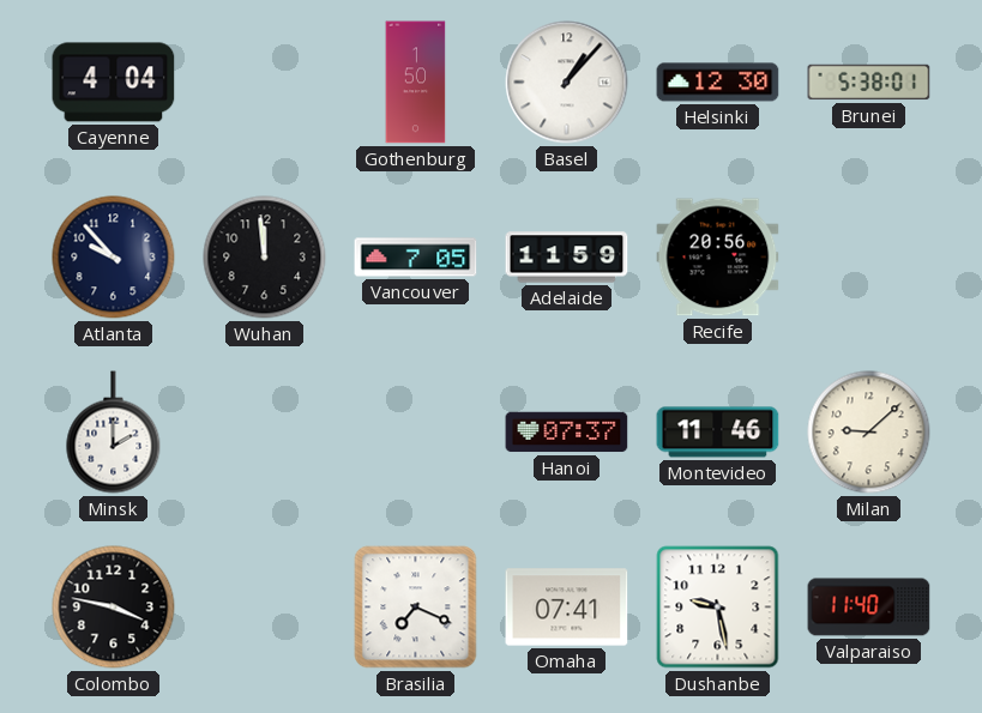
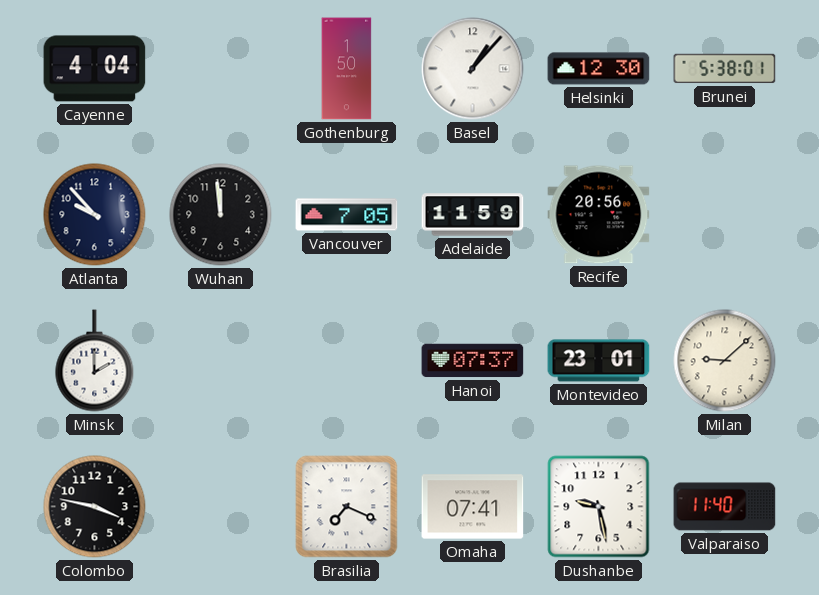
Montevideo: 11:46 -> 23:01
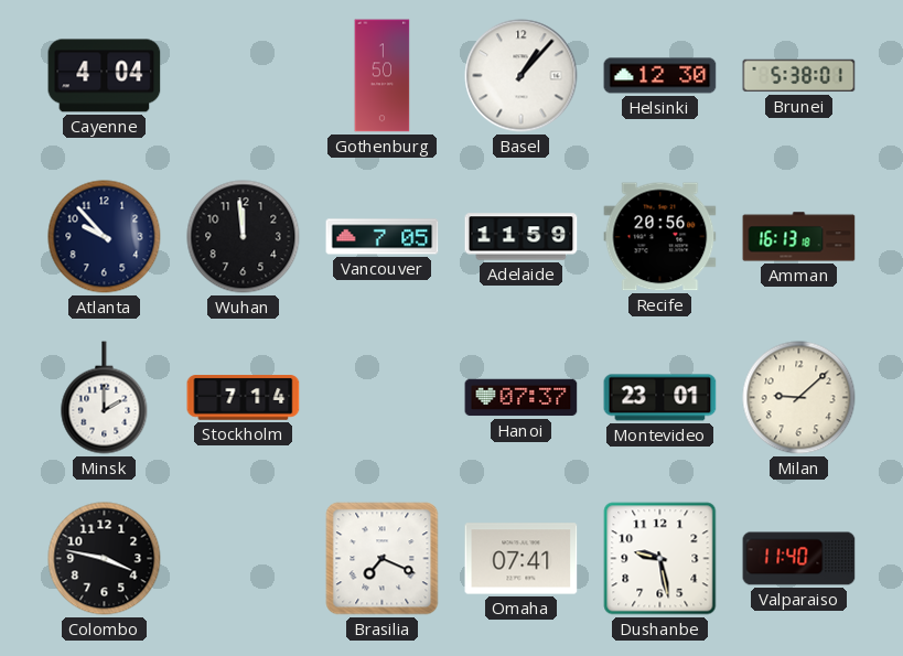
Amman: none -> 16:13
Stockholm: none -> 7:14
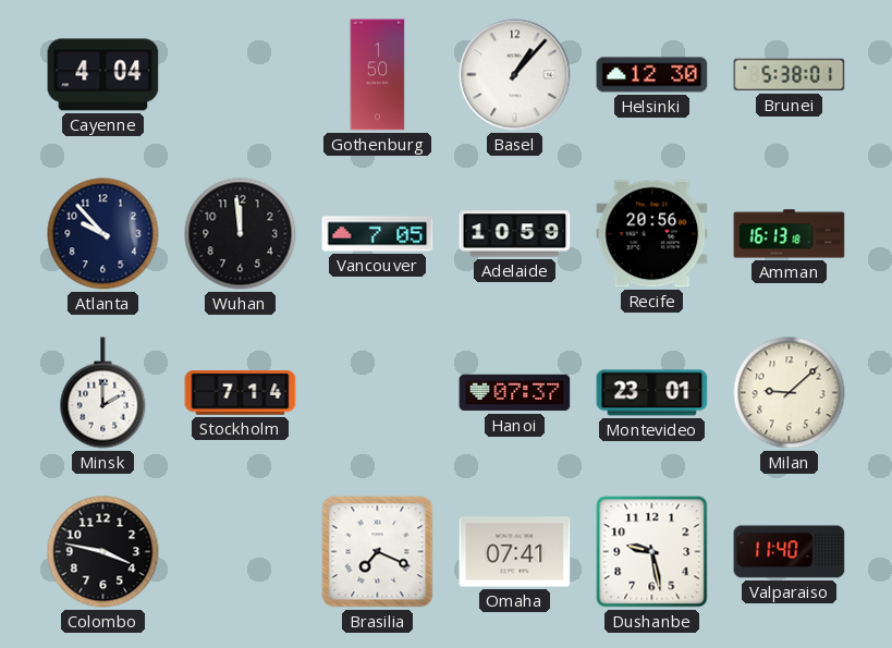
Adelaide: 11:59 -> 10:59
